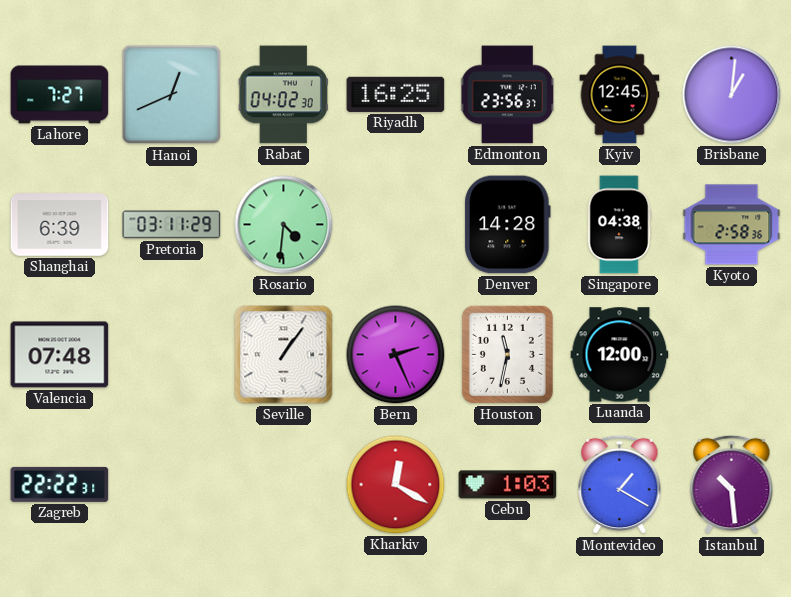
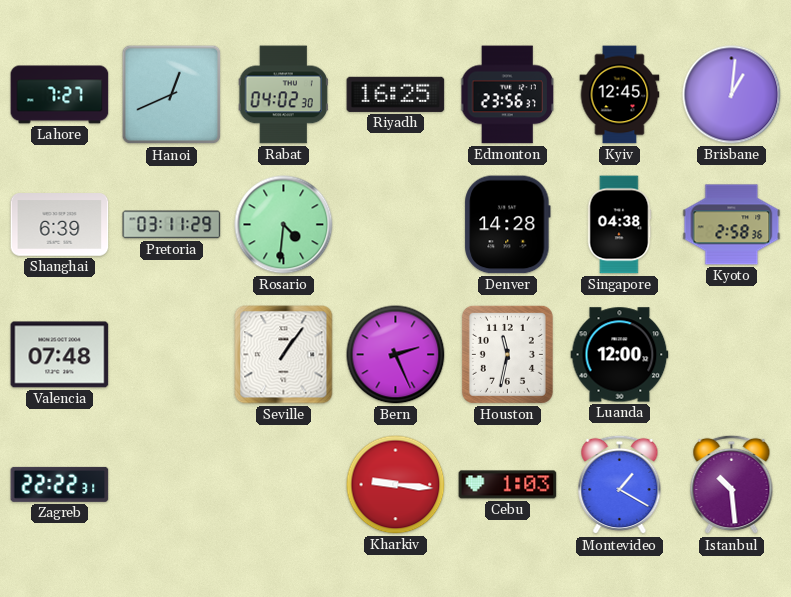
Kharkiv: 12:20 -> 9:16
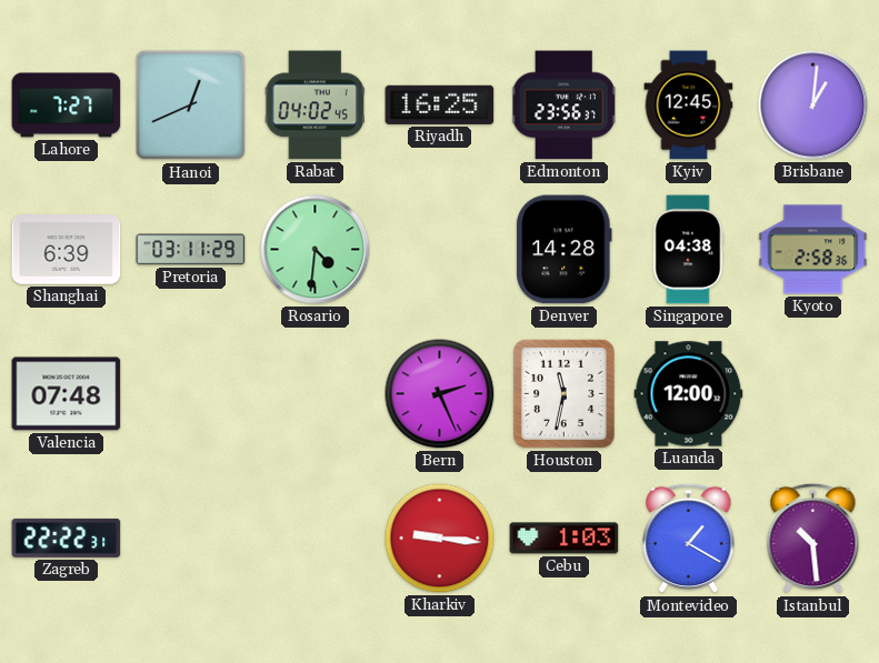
Rabat: 04:02:30 -> 04:02:45
Seville: 1:06 -> none
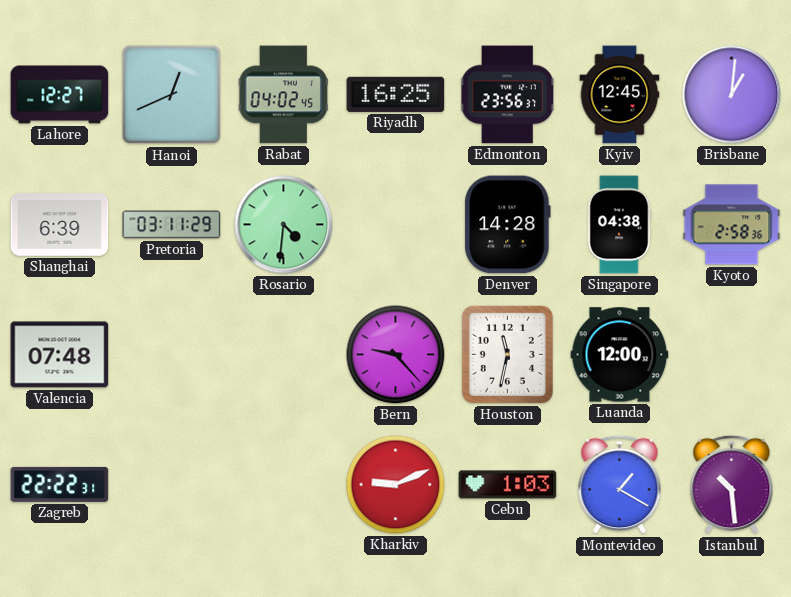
Lahore: 7:27 -> 12:27
Bern: 2:26 -> 9:23
Kharkiv: 9:16 -> 9:11
